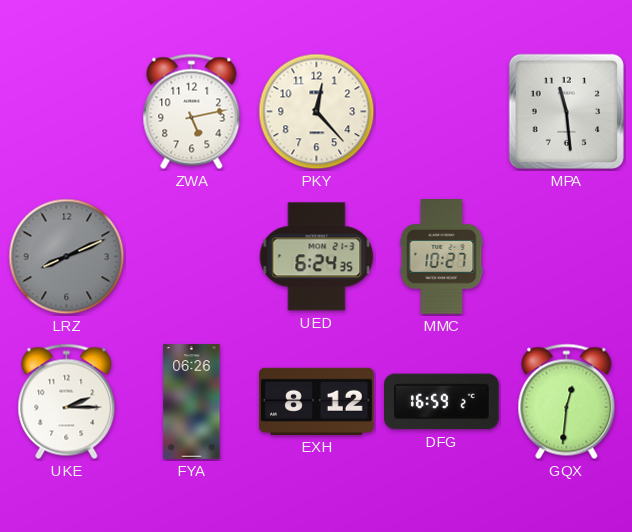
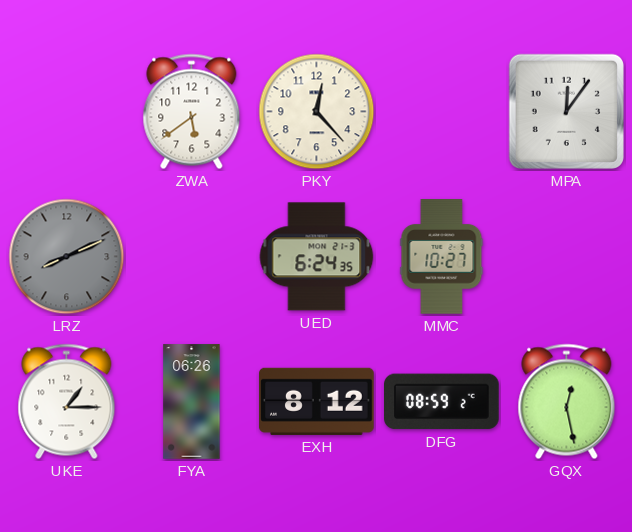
ZWA: 5:13 -> 5:39
MPA: 11:29 -> 12:06
UKE: 2:15 -> 1:15
DFG: 16:59 -> 08:59
GQX: 12:31 -> 12:28
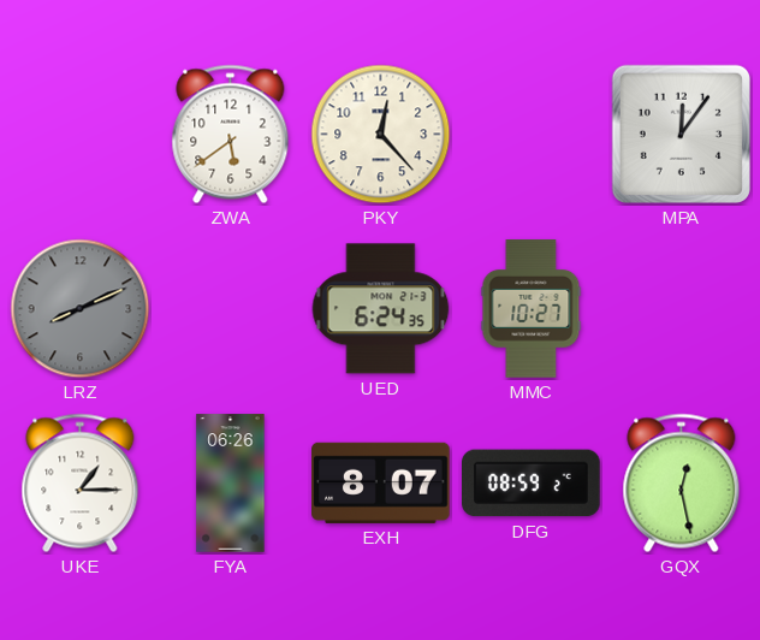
EXH: 8:12 -> 8:07
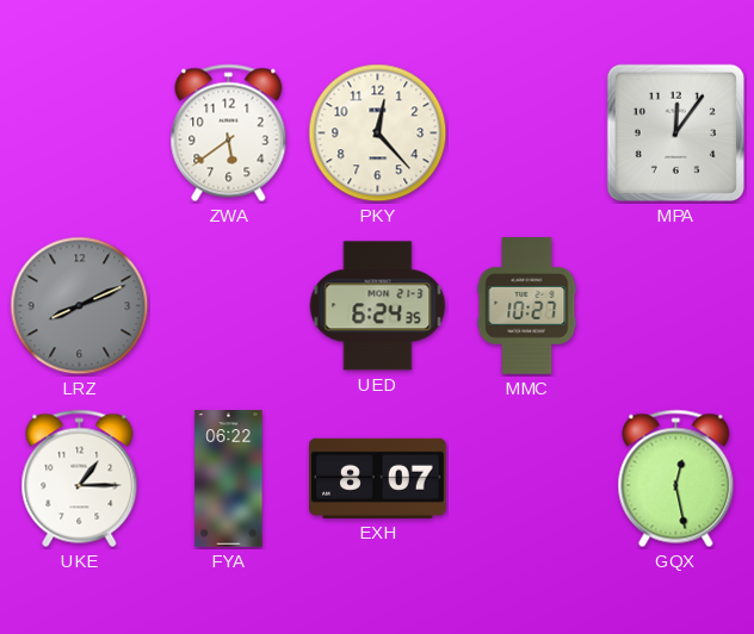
FYA: 06:26 -> 06:22
DFG: 08:59 -> none
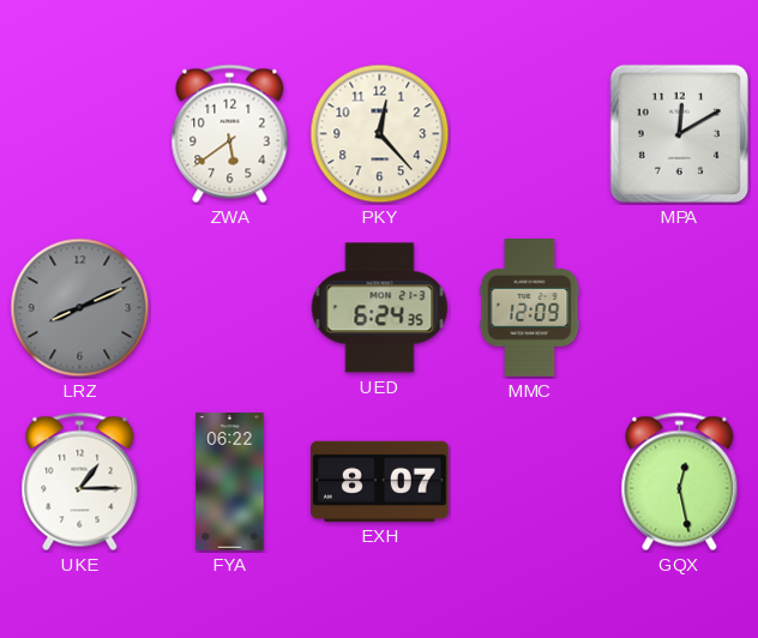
MPA: 12:06 -> 12:10
MMC: 10:27 -> 12:09
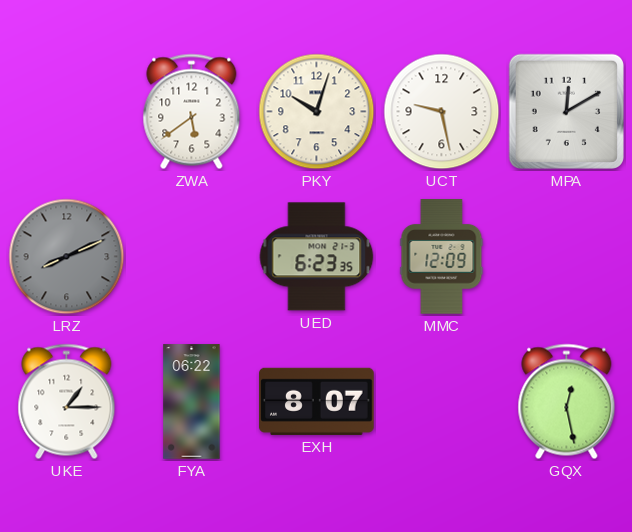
PKY: 12:23 -> 10:03
UCT: none -> 9:28
UED: 6:24 -> 6:23
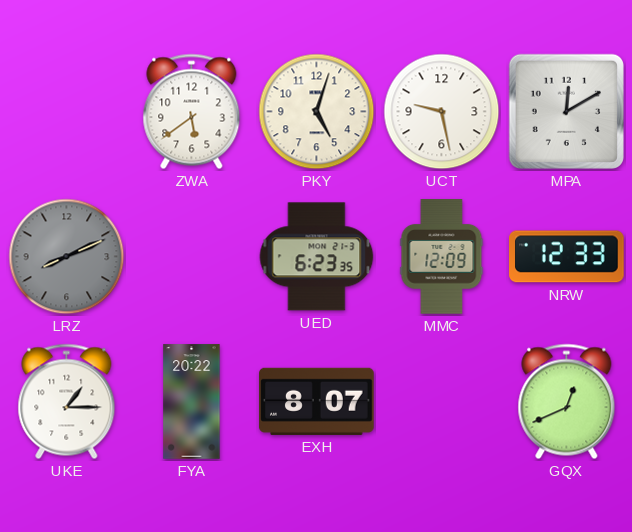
PKY: 10:03 -> 5:03
NRW: none -> 12:33
FYA: 06:22 -> 20:22
GQX: 12:28 -> 12:41
